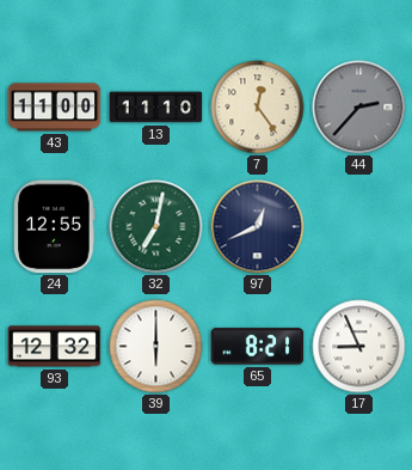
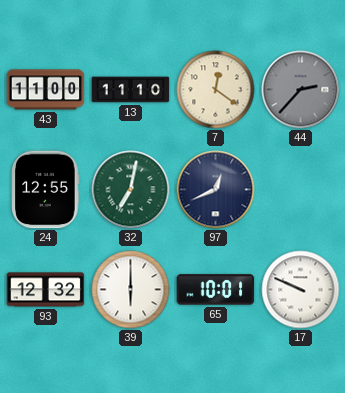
7: 12:24 -> 12:21
65: 8:21 -> 10:01
17: 8:56 -> 9:49
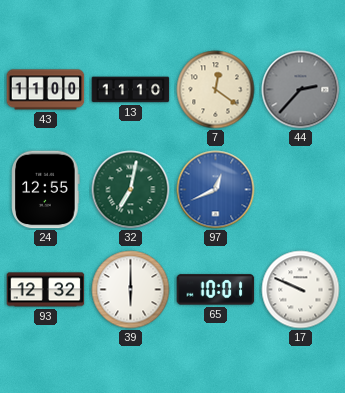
97 dial: navy -> blue
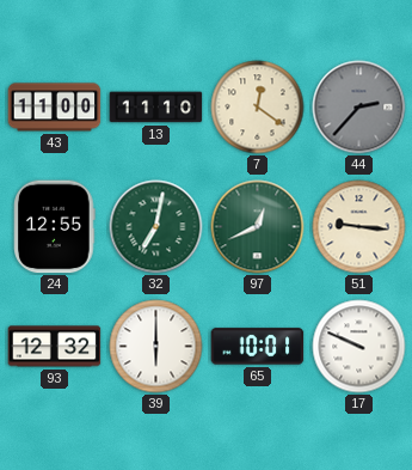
97 dial: blue -> green
51: none -> 9:16
